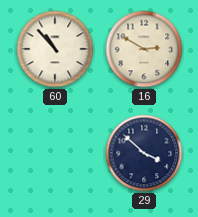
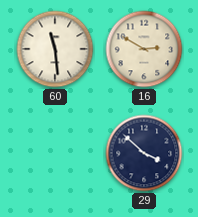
60: 10:53 -> 11:29
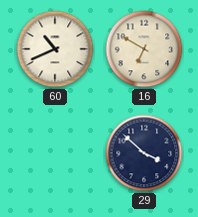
60: 11:29 -> 10:41
16: 2:50 -> 6:50
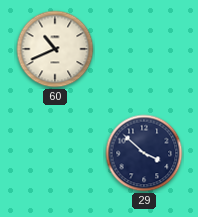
16: 6:50 -> none
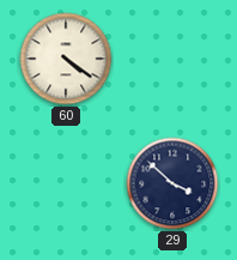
60: 10:41 -> 4:21
